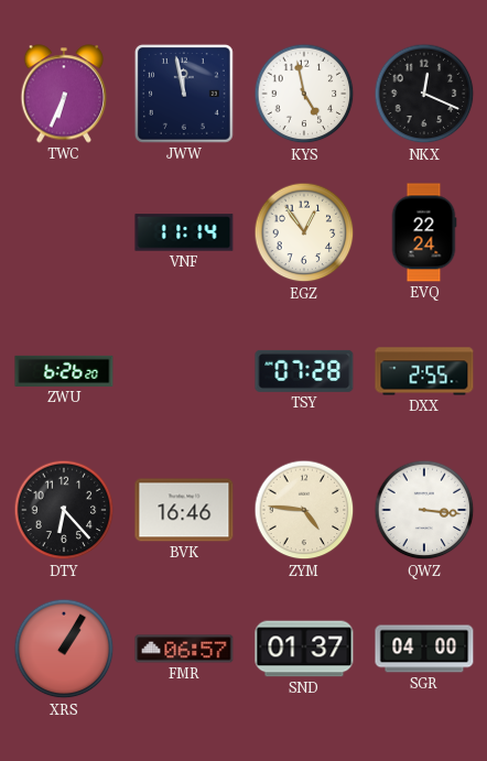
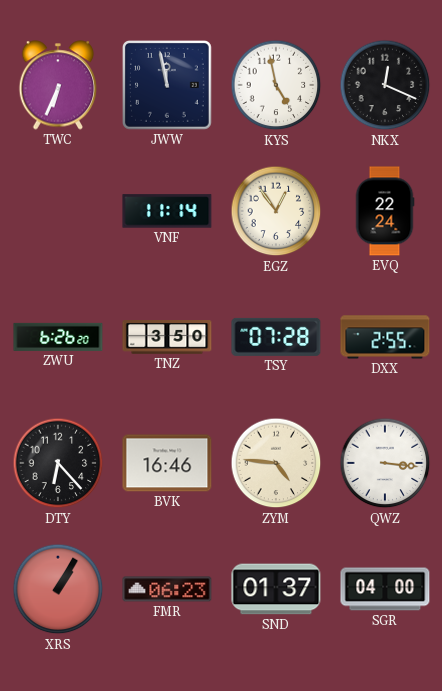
TNZ: none -> 3:50
FMR: 06:57 -> 06:23
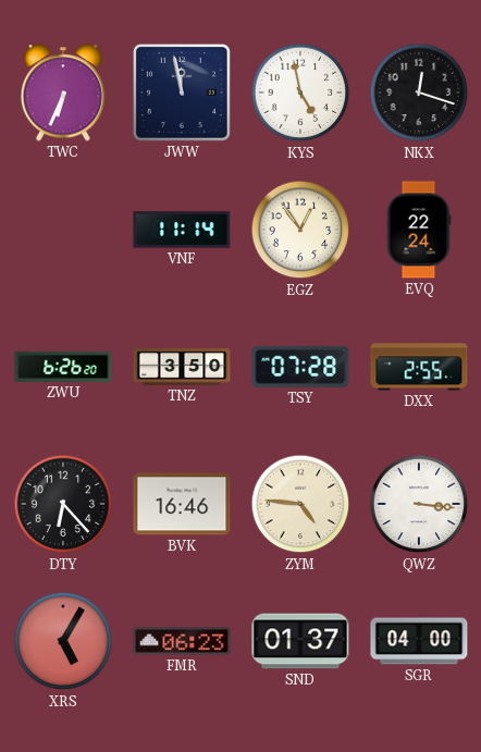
NKX: 12:19 -> 12:18
XRS: 1:05 -> 5:05
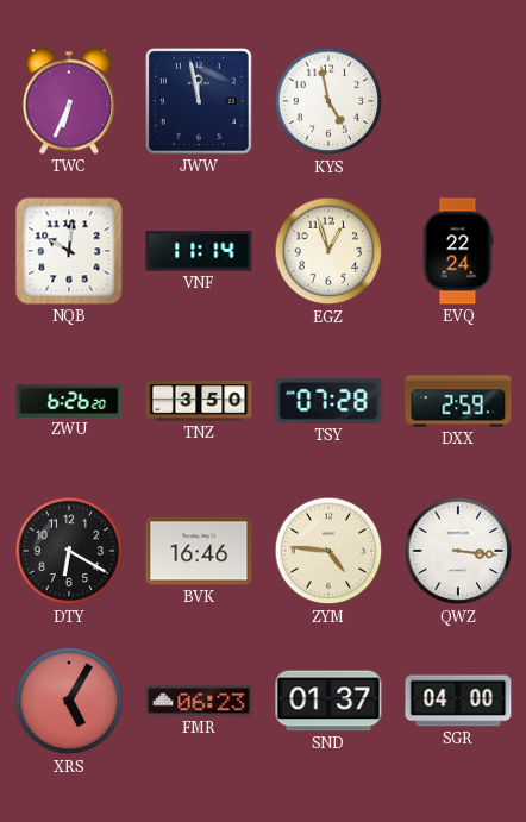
NKX: 12:18 -> none
NQB: none -> 10:01
EGZ: 12:54 -> 12:57
DXX: 2:55 -> 2:59
DTY: 6:23 -> 6:20
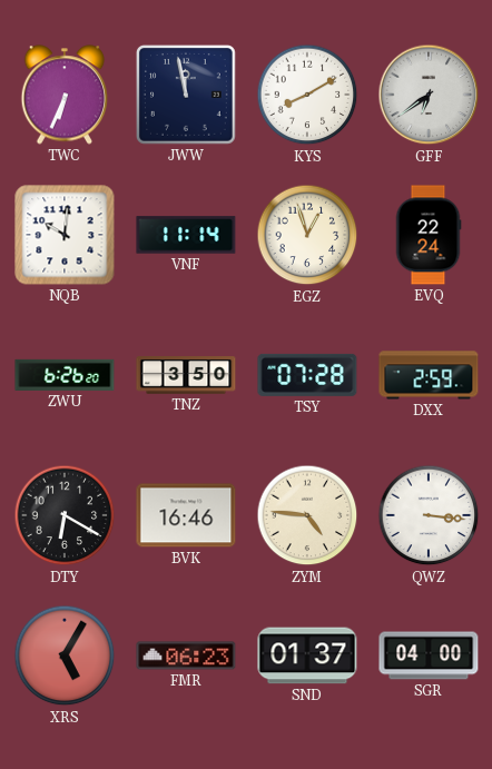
KYS: 4:58 -> 8:10
GFF: none -> 6:39
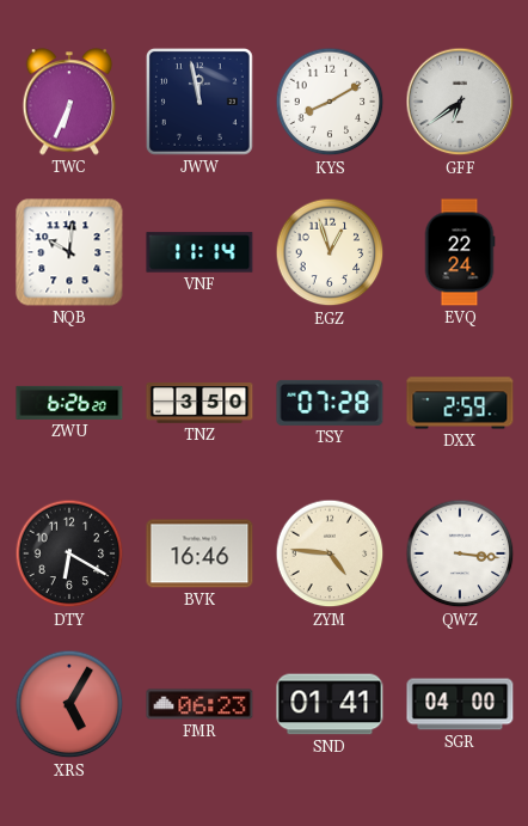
SND: 01:37 -> 01:41
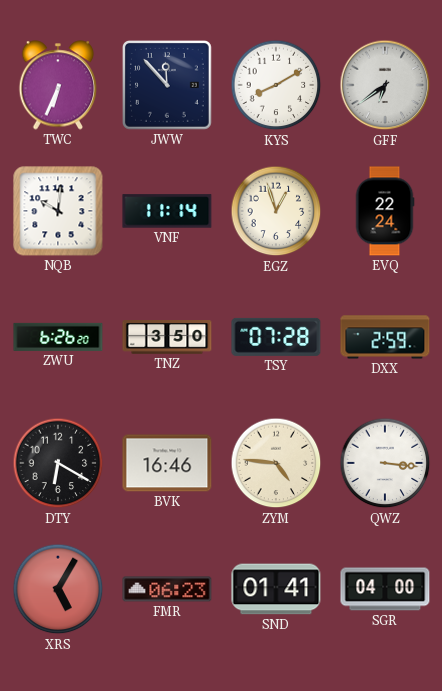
JWW: 11:58 -> 11:53
